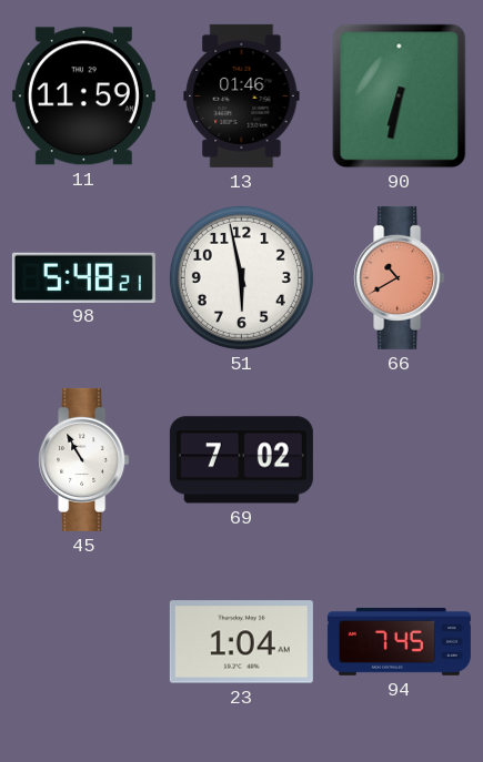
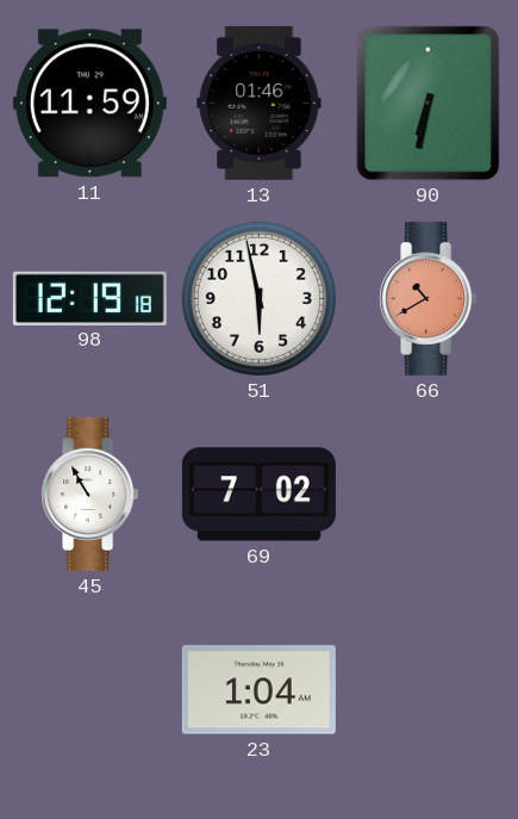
98: 5:48 -> 12:19
94: 7:45 -> none
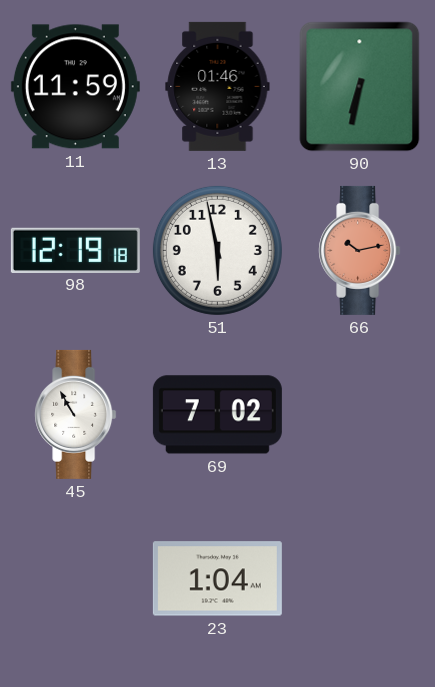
66: 10:40 -> 10:13
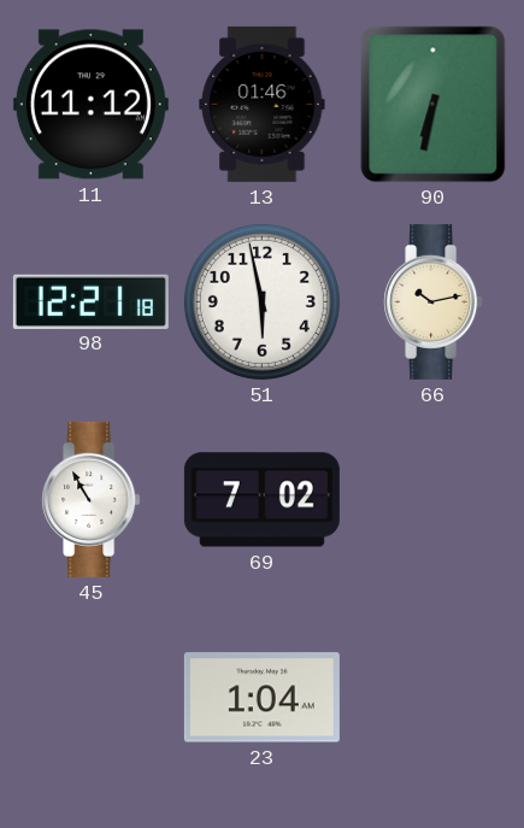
11: 11:59 -> 11:12
98: 12:19 -> 12:21
66 dial: salmon -> cream
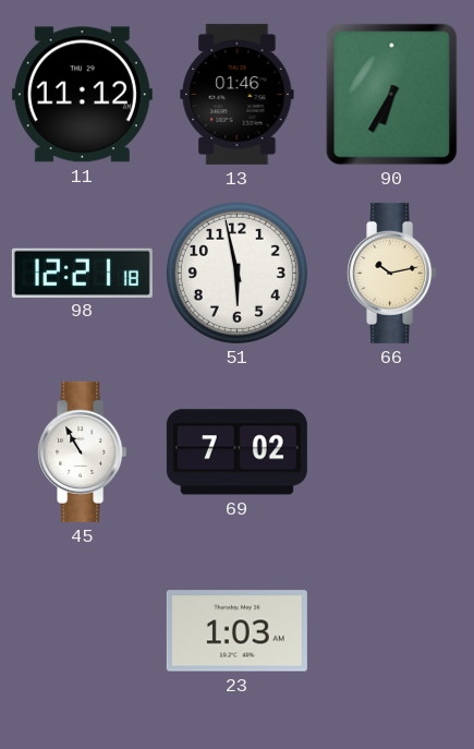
90: 6:32 -> 6:35
23: 1:04 -> 1:03
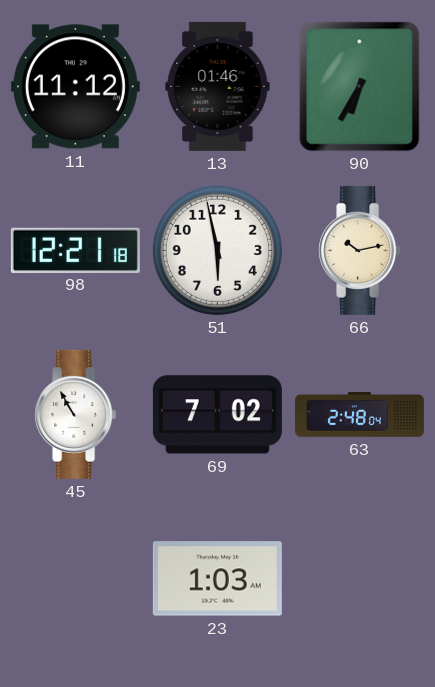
63: none -> 2:48
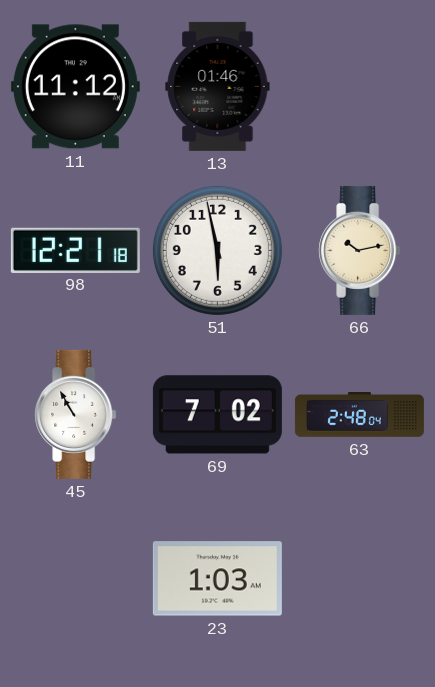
90: 6:35 -> none
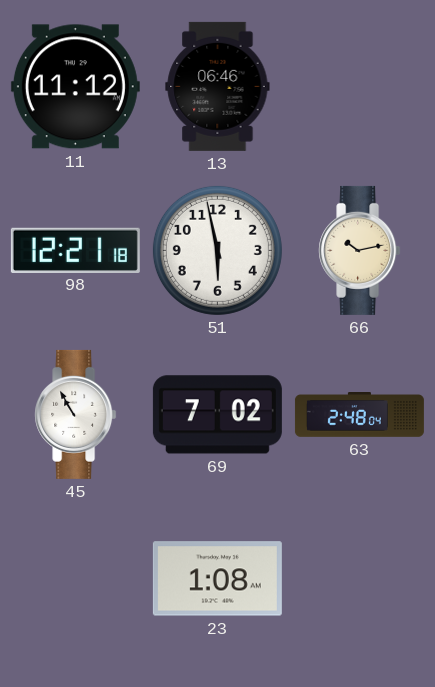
13: 01:46 -> 06:46
23: 1:03 -> 1:08
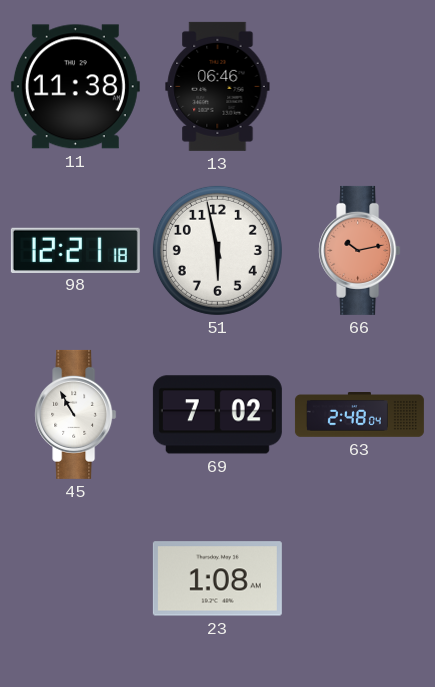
11: 11:12 -> 11:38
66 dial: cream -> salmon
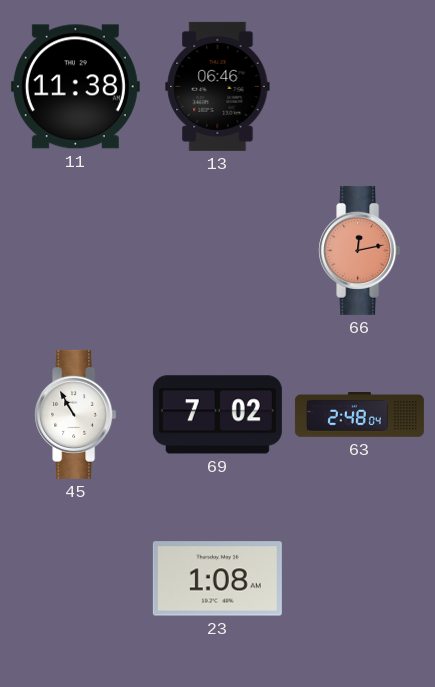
98: 12:21 -> none
51: 5:58 -> none
66: 10:13 -> 12:13
